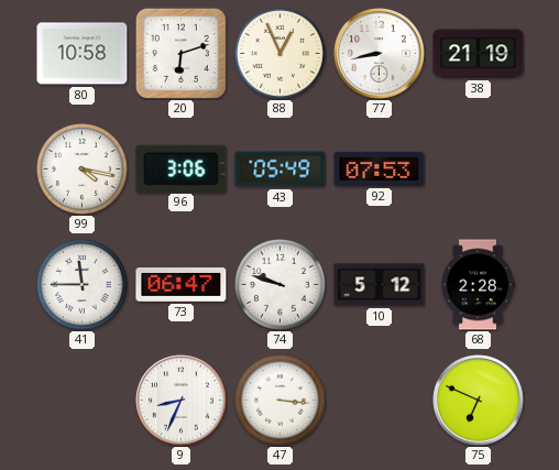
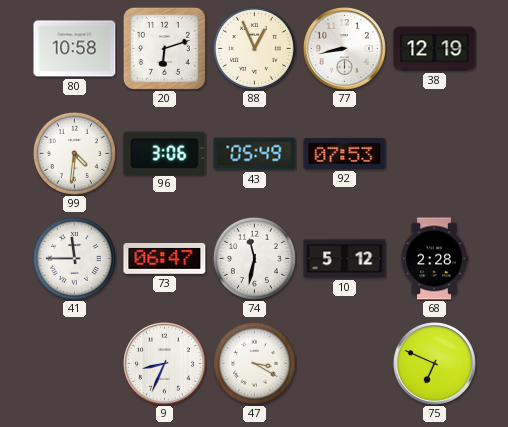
38: 21:19 -> 12:19
99: 4:17 -> 4:31
74: 9:48 -> 11:32
47: 3:16 -> 3:20
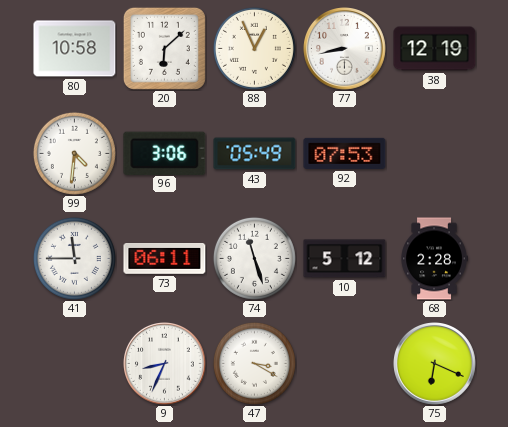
20: 6:12 -> 6:08
73: 06:47 -> 06:11
74: 11:32 -> 11:27
75: 6:49 -> 6:19
